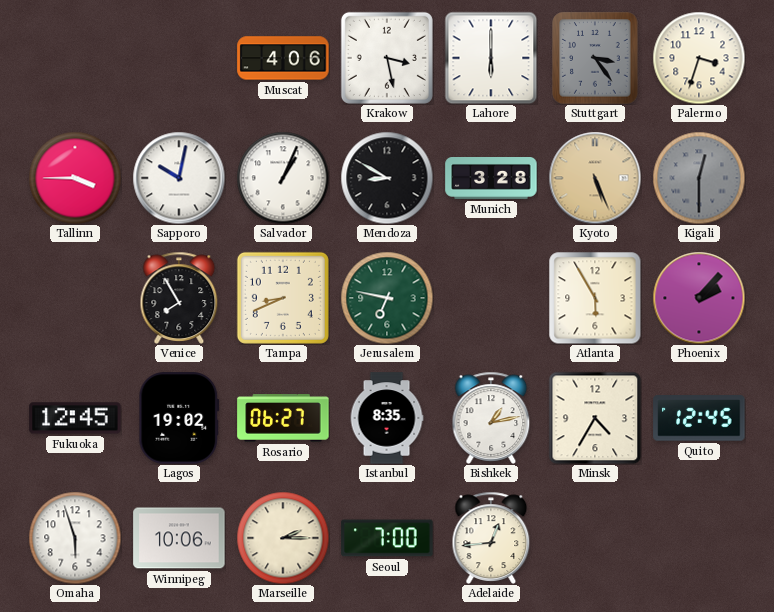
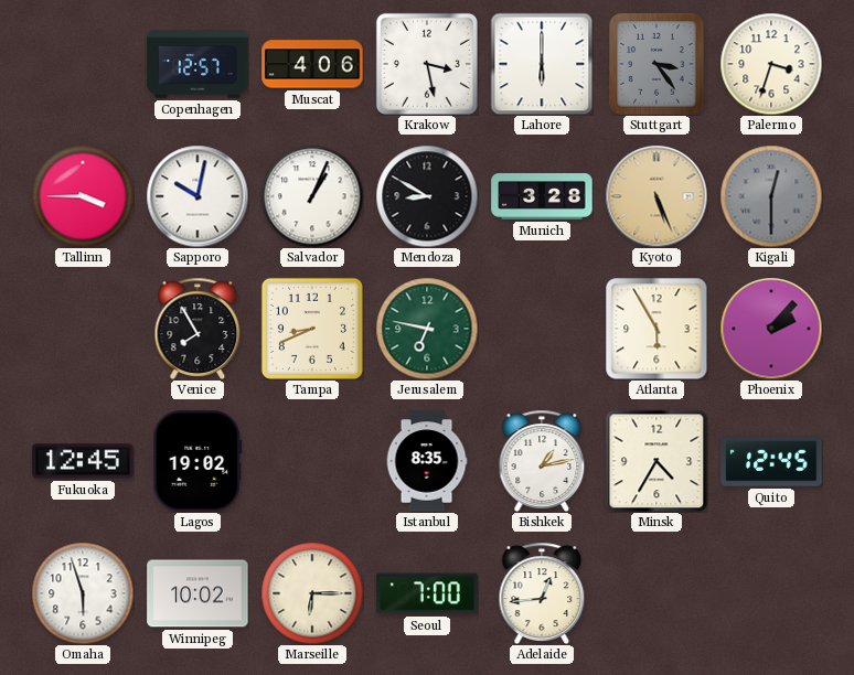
Copenhagen: none -> 12:57
Rosario: 06:27 -> none
Winnipeg: 10:06 -> 10:02
Marseille: 2:15 -> 6:15
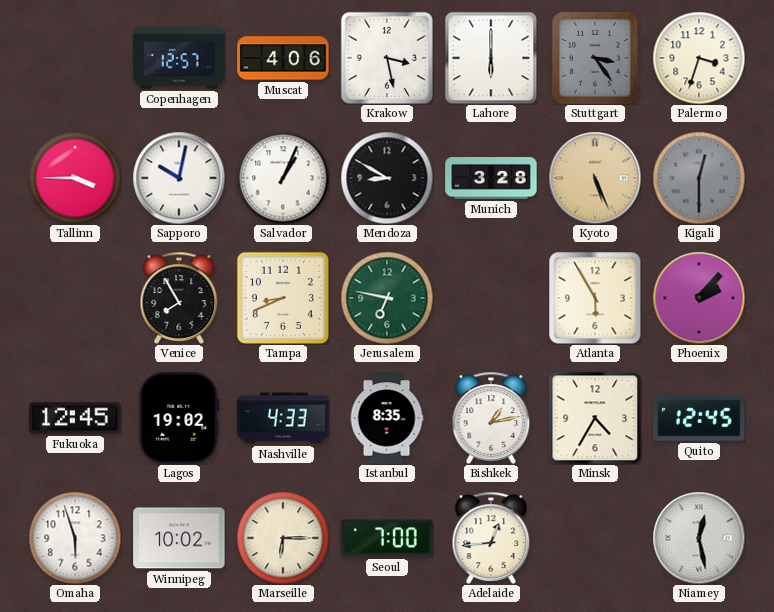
Nashville: none -> 4:33
Niamey: none -> 12:28
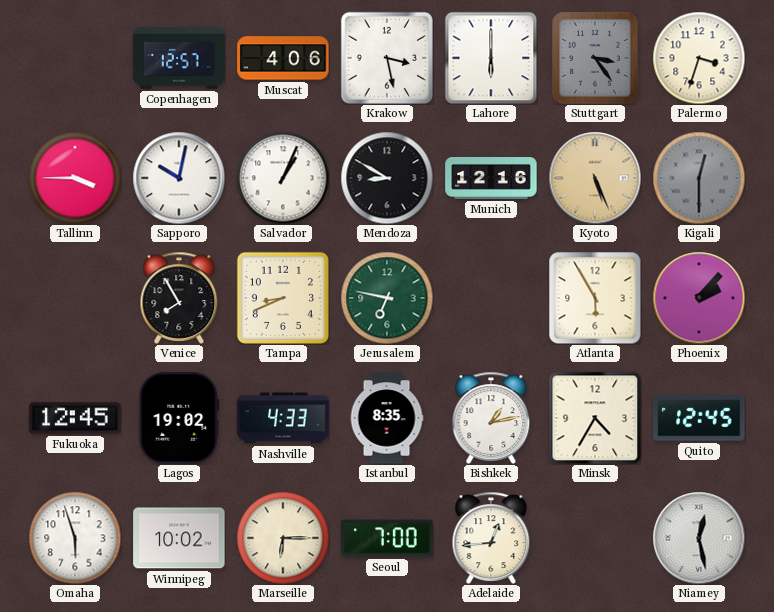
Munich: 3:28 -> 12:16
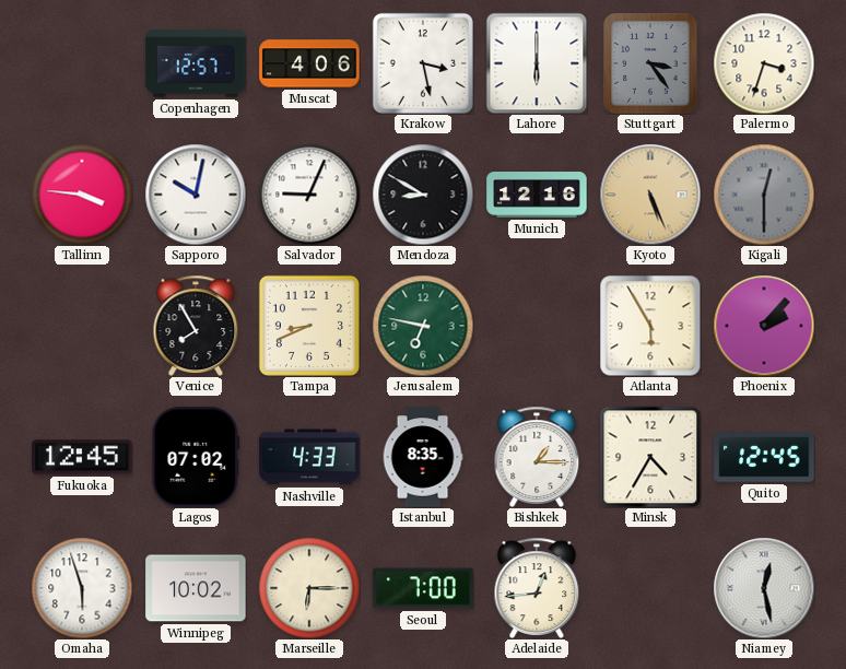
Tallinn: 3:45 -> 3:46
Salvador: 1:04 -> 9:04
Lagos: 19:02 -> 07:02
Bishkek: 1:13 -> 1:15
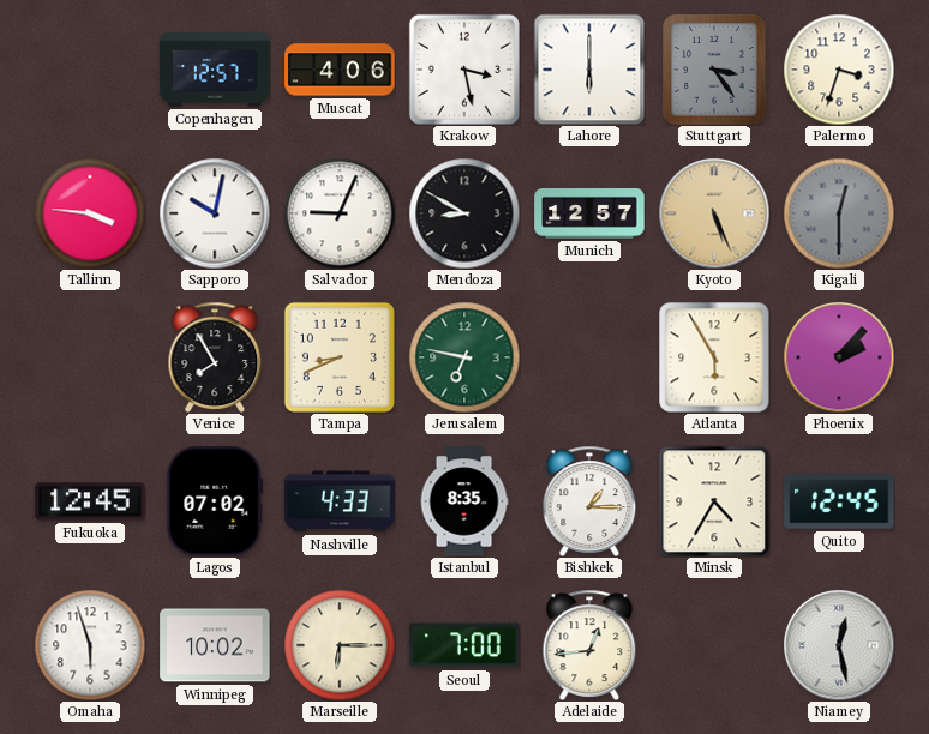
Munich: 12:16 -> 12:57
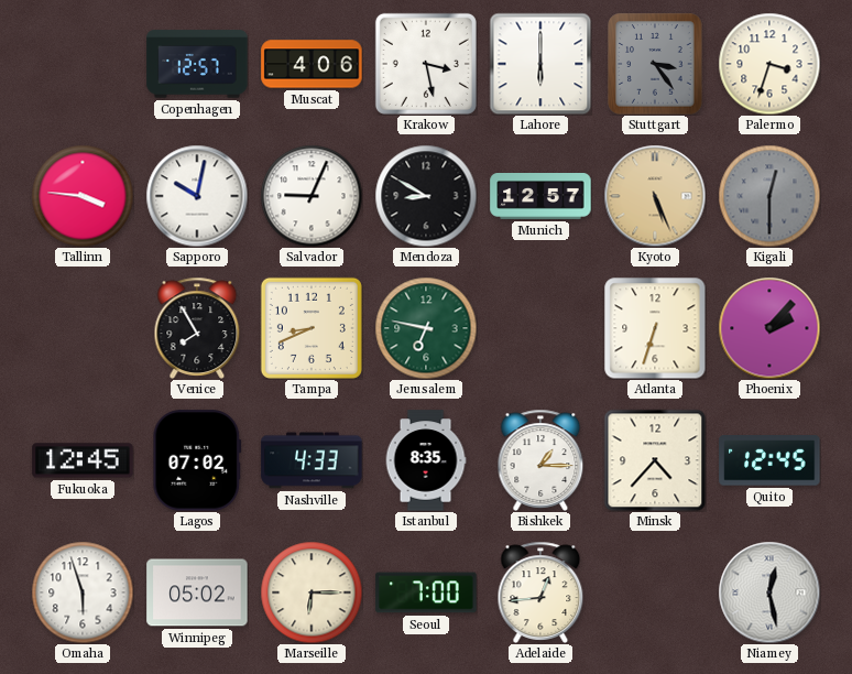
Atlanta: 5:55 -> 6:33
Minsk: 4:35 -> 4:37
Winnipeg: 10:02 -> 05:02
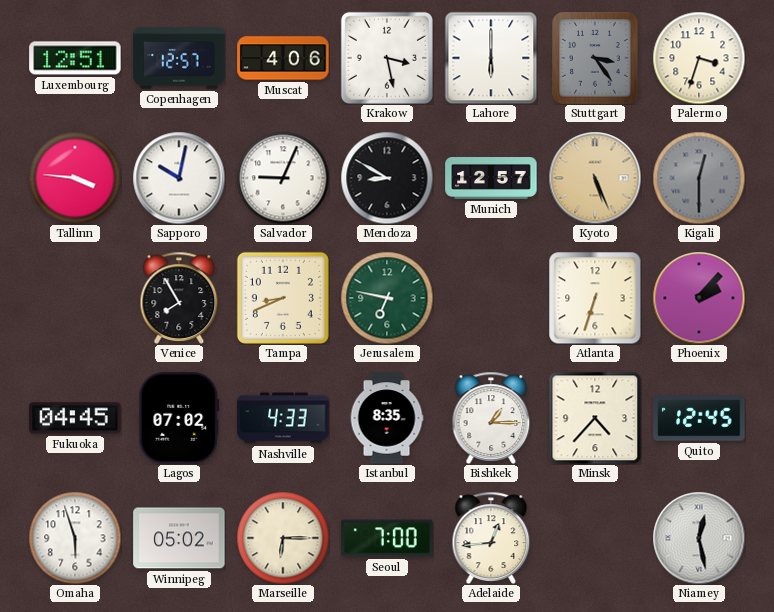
Luxembourg: none -> 12:51
Fukuoka: 12:45 -> 04:45
